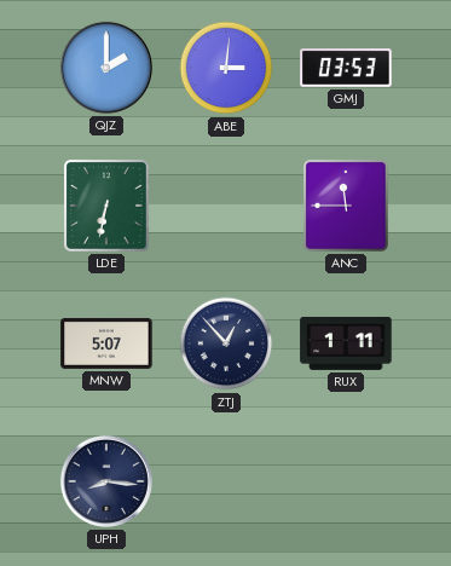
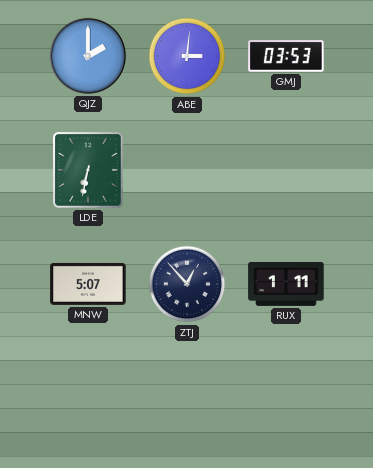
ANC: 11:45 -> none
UPH: 8:16 -> none
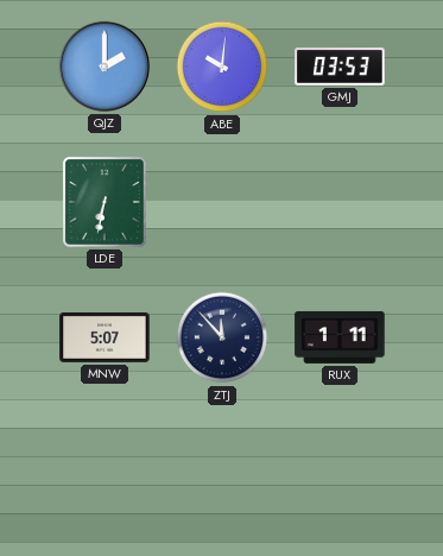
ABE: 3:01 -> 10:01
ZTJ: 12:53 -> 11:53
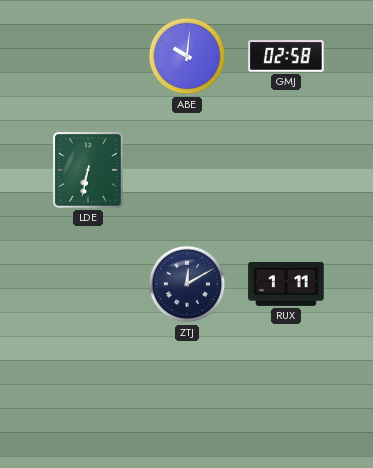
QJZ: 2:00 -> none
GMJ: 03:53 -> 02:58
MNW: 5:07 -> none
ZTJ: 11:53 -> 12:10
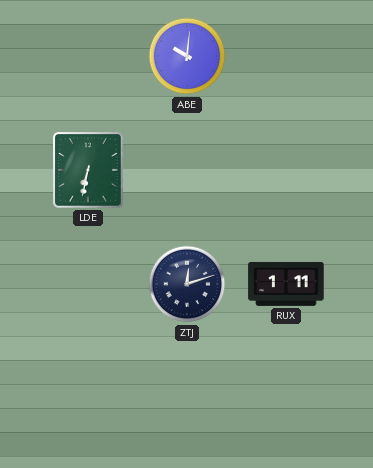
GMJ: 02:58 -> none
ZTJ: 12:10 -> 12:12
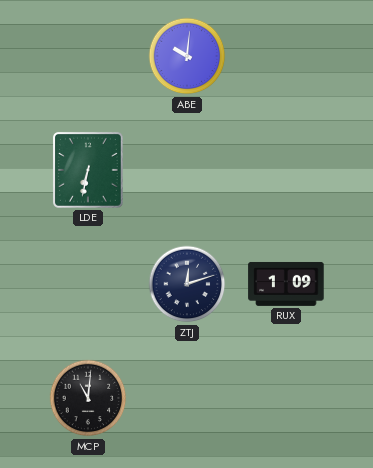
RUX: 1:11 -> 1:09
MCP: none -> 11:01
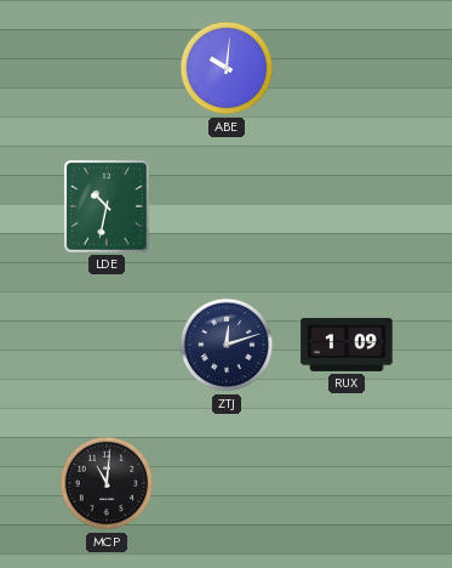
LDE: 6:32 -> 10:32
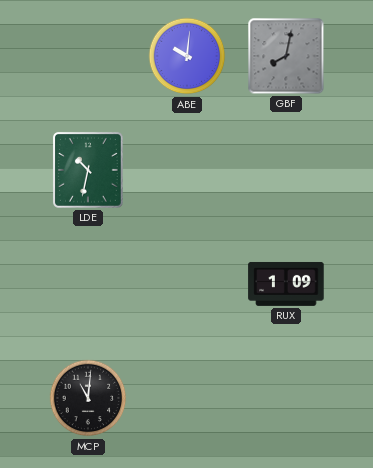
GBF: none -> 8:02
ZTJ: 12:12 -> none
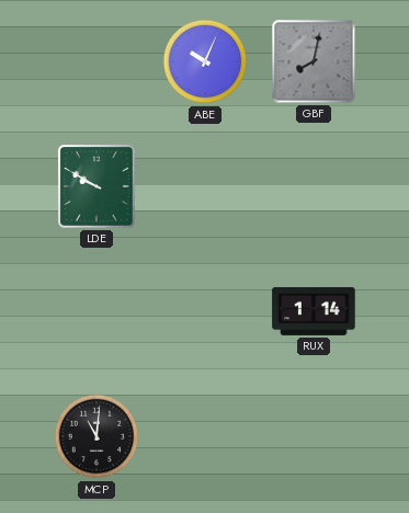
ABE: 10:01 -> 10:04
LDE: 10:32 -> 9:50
RUX: 1:09 -> 1:14
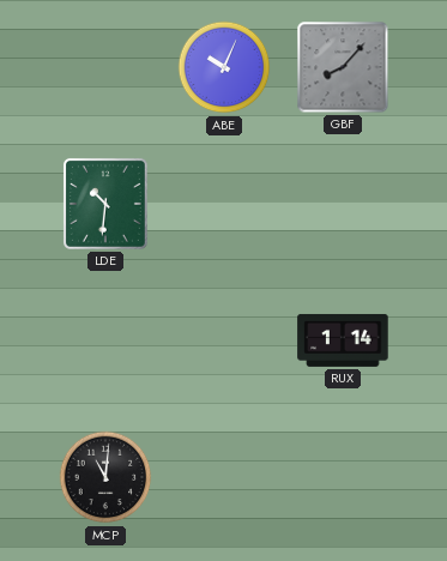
GBF: 8:02 -> 8:07
LDE: 9:50 -> 10:31
